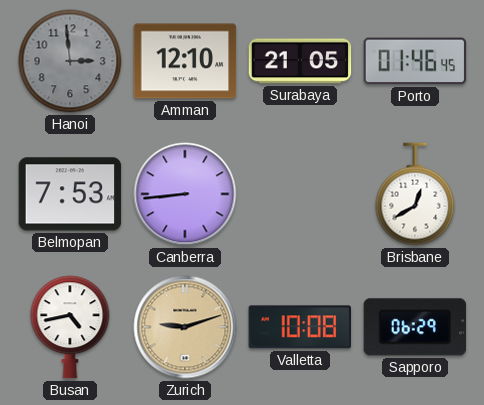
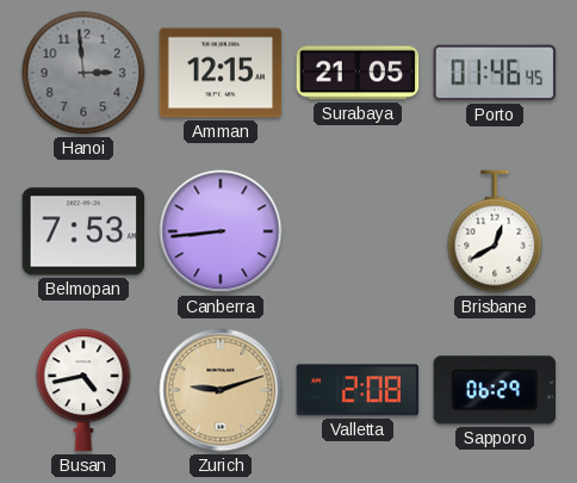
Amman: 12:10 -> 12:15
Valletta: 10:08 -> 2:08
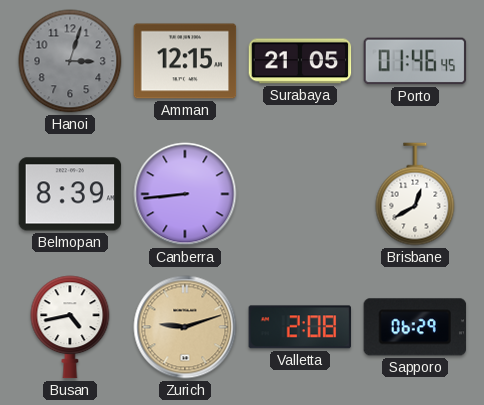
Hanoi: 2:59 -> 3:03
Belmopan: 7:53 -> 8:39
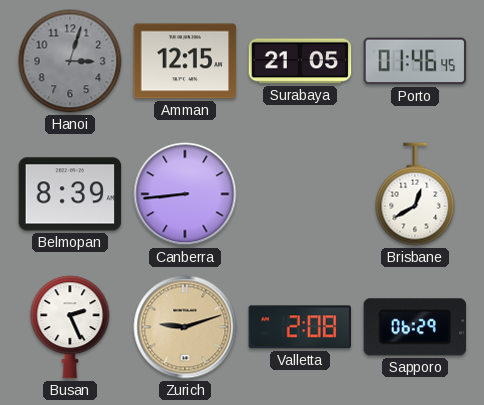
Busan: 4:43 -> 2:26
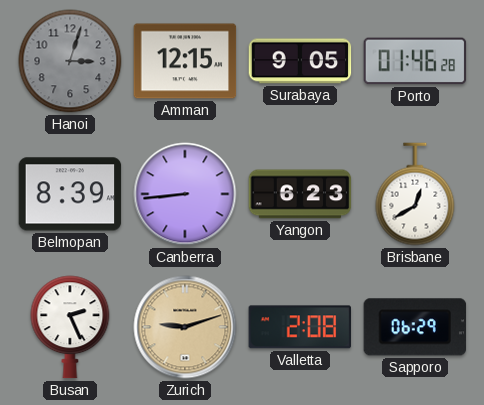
Surabaya: 21:05 -> 9:05
Porto: 01:46:45 -> 01:46:28
Yangon: none -> 6:23
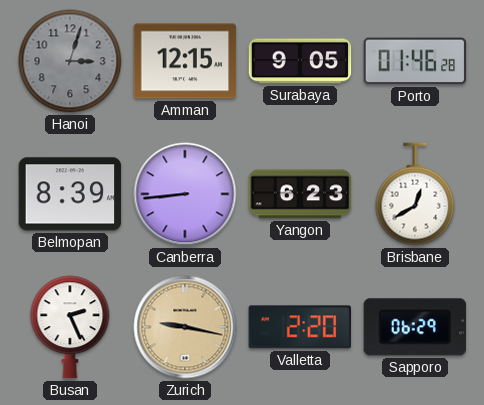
Zurich: 9:12 -> 9:17
Valletta: 2:08 -> 2:20
